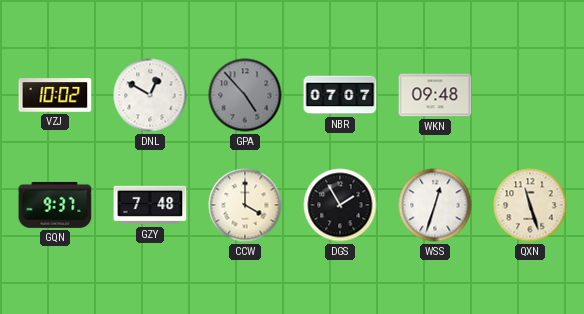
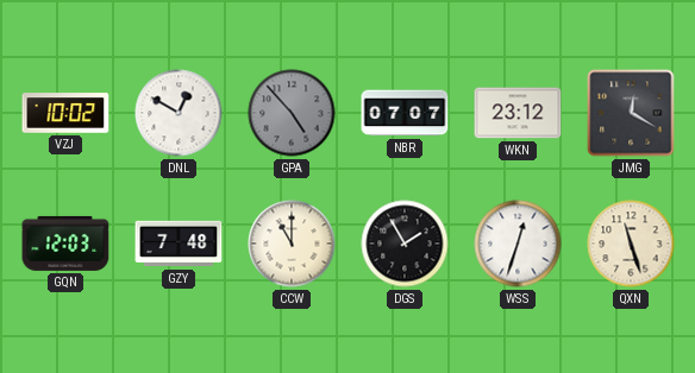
WKN: 09:48 -> 23:12
JMG: none -> 12:20
GQN: 9:37 -> 12:03
CCW: 4:00 -> 11:00
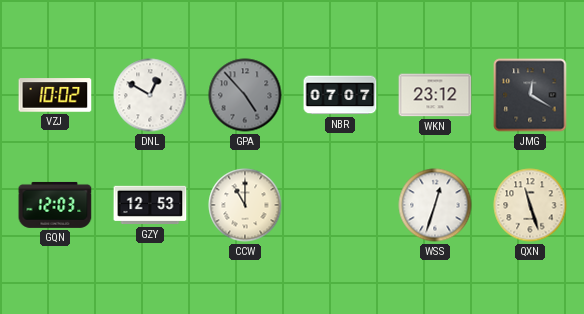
GZY: 7:48 -> 12:53
DGS: 1:55 -> none
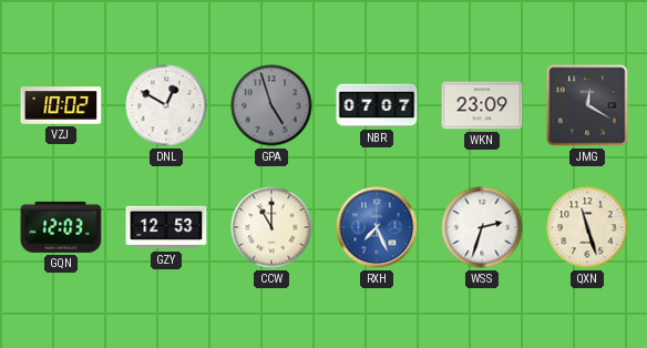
GPA: 4:53 -> 4:57
WKN: 23:12 -> 23:09
RXH: none -> 7:26
WSS: 12:33 -> 2:33
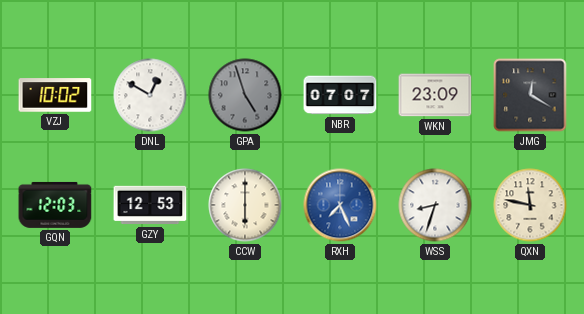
CCW: 11:00 -> 6:00
WSS: 2:33 -> 8:33
QXN: 11:27 -> 11:47
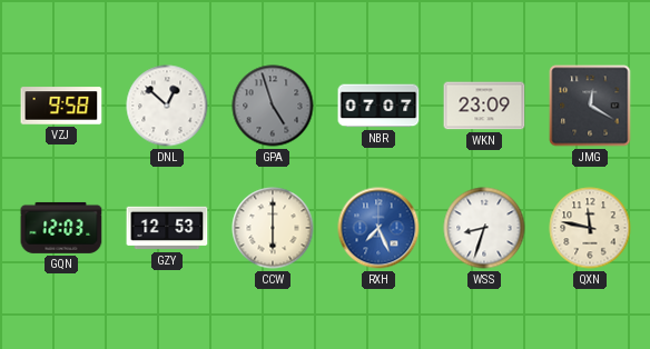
VZJ: 10:02 -> 9:58
DNL: 12:50 -> 12:52
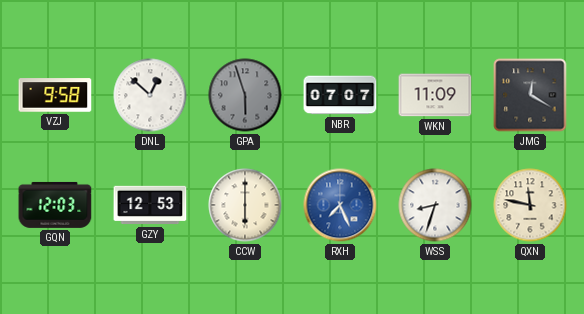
GPA: 4:57 -> 5:57
WKN: 23:09 -> 11:09
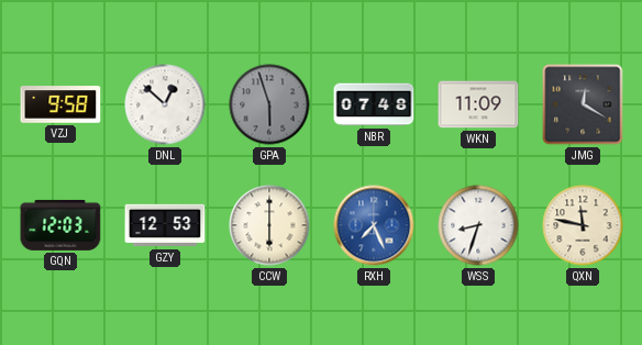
NBR: 07:07 -> 07:48
